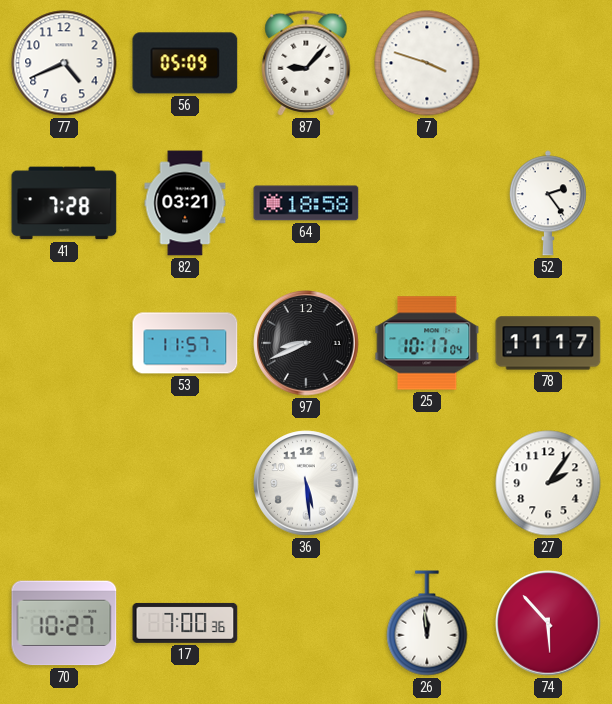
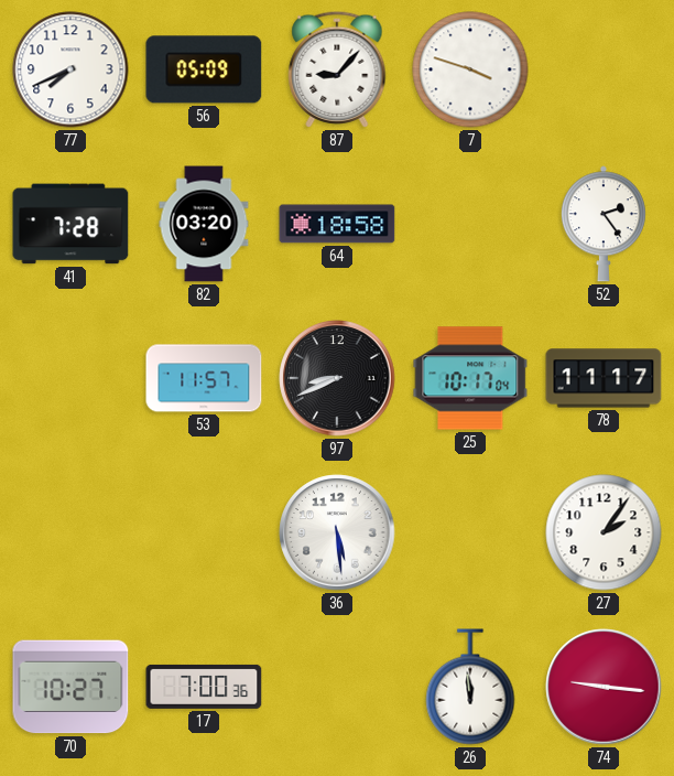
77: 4:41 -> 7:41
82: 03:21 -> 03:20
74: 5:53 -> 9:16
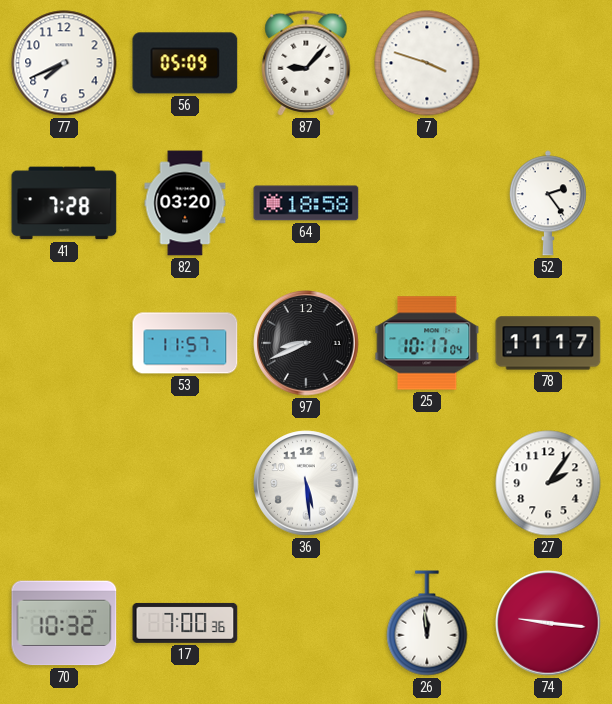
70: 10:27 -> 10:32
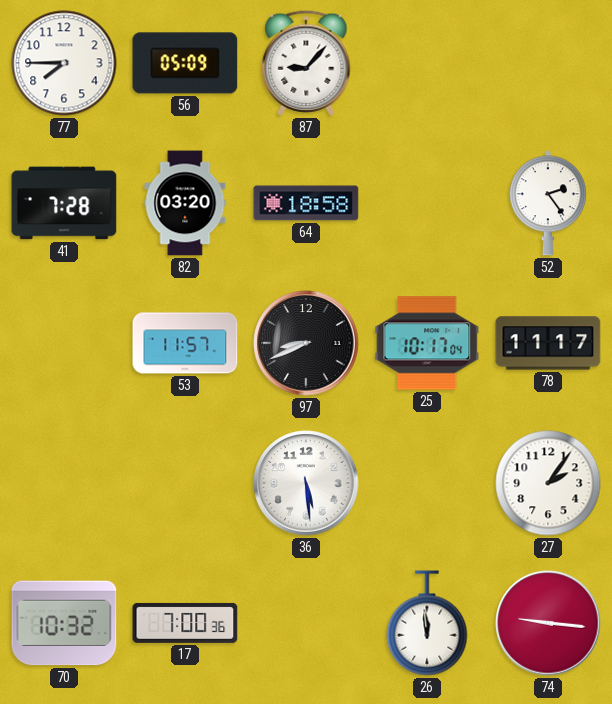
77: 7:41 -> 7:45
7: 3:48 -> none
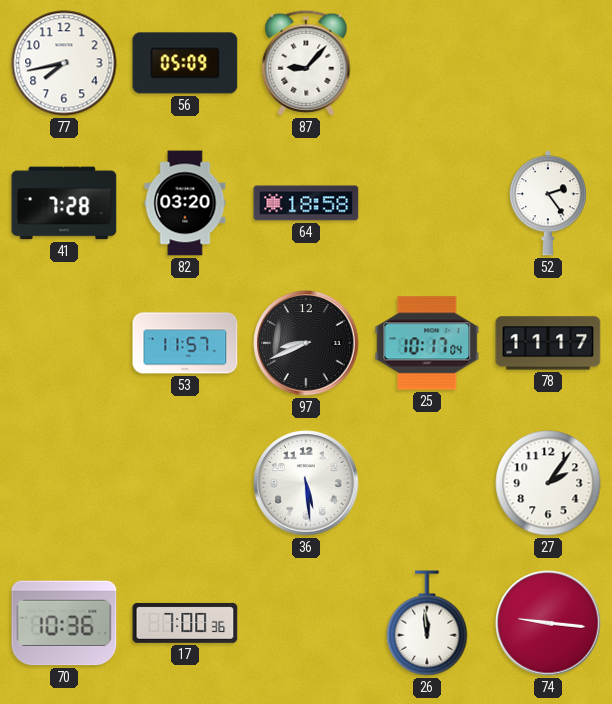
77: 7:45 -> 7:43
70: 10:32 -> 10:36
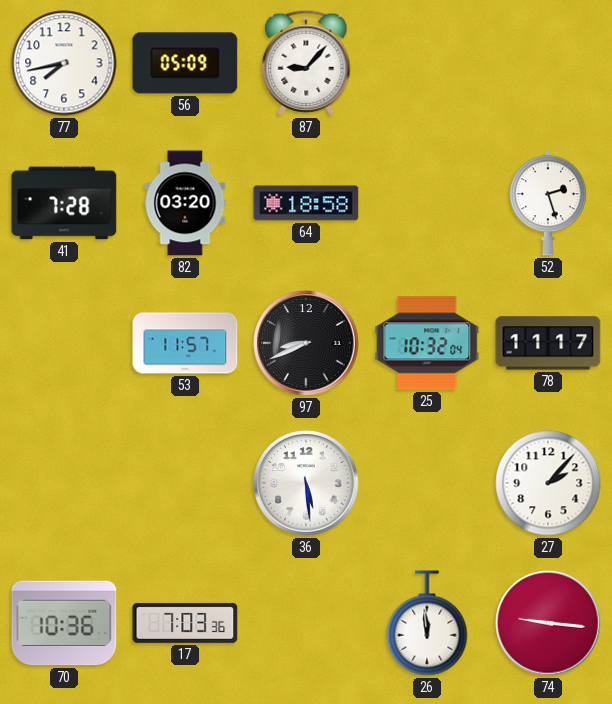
52: 2:24 -> 2:27
25: 10:17 -> 10:32
27: 2:06 -> 2:07
17: 7:00 -> 7:03
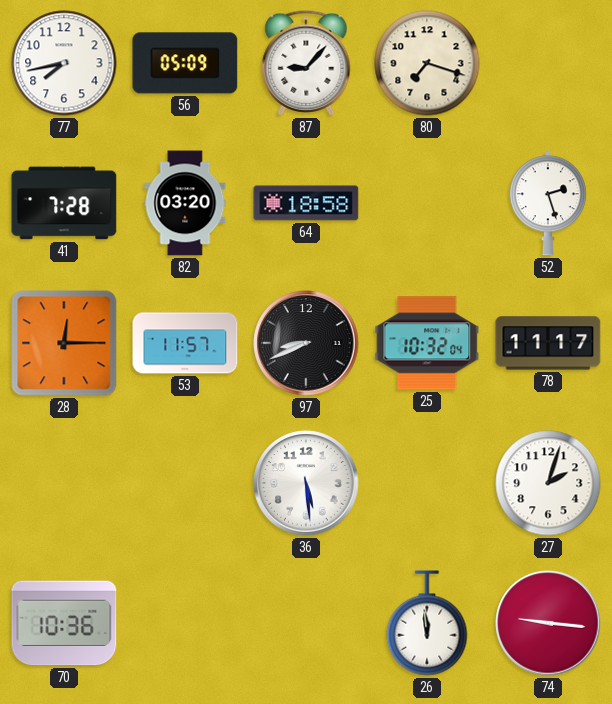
80: none -> 7:18
28: none -> 12:15
27: 2:07 -> 2:03
17: 7:03 -> none
